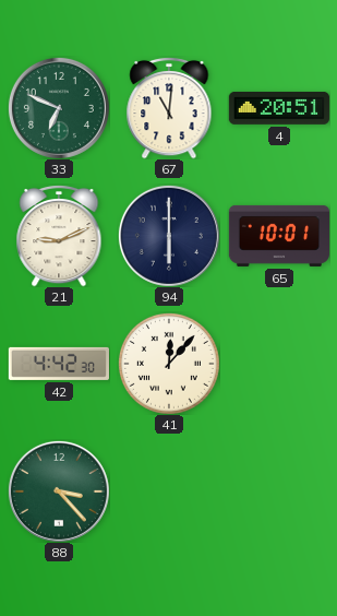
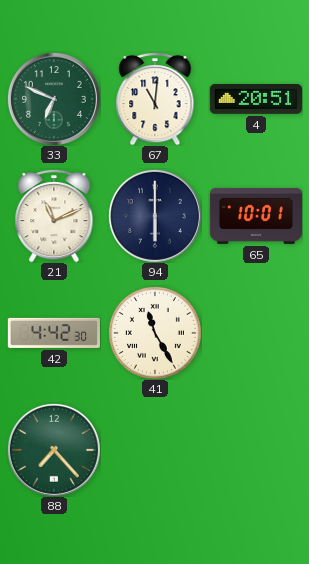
21: 9:11 -> 11:11
41: 12:07 -> 11:25
88: 3:23 -> 7:23
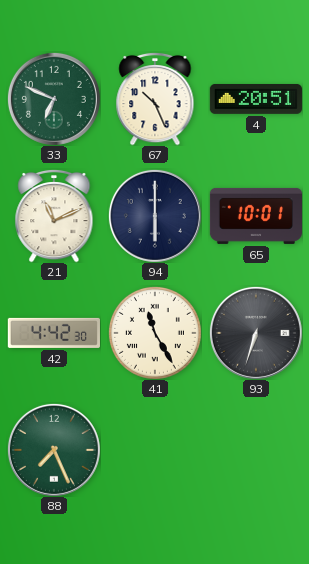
67: 11:01 -> 10:26
93: none -> 6:33
88: 7:23 -> 7:26
